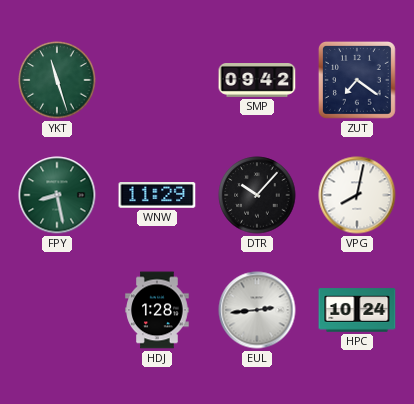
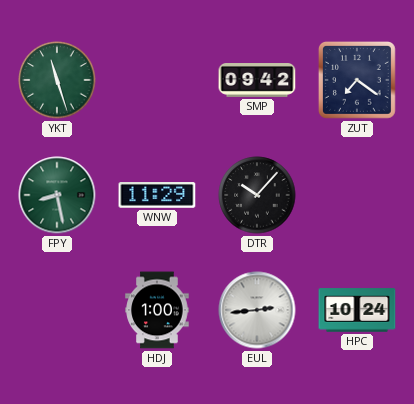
VPG: 8:02 -> none
HDJ: 1:28 -> 1:00
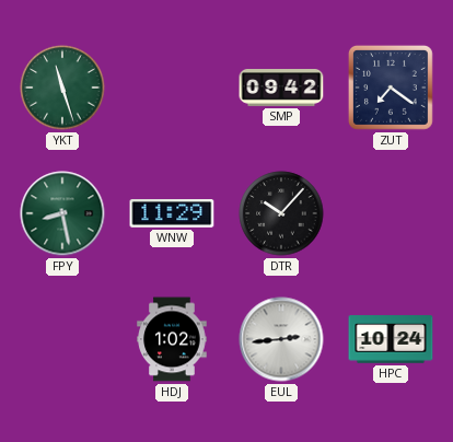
HDJ: 1:00 -> 1:02
